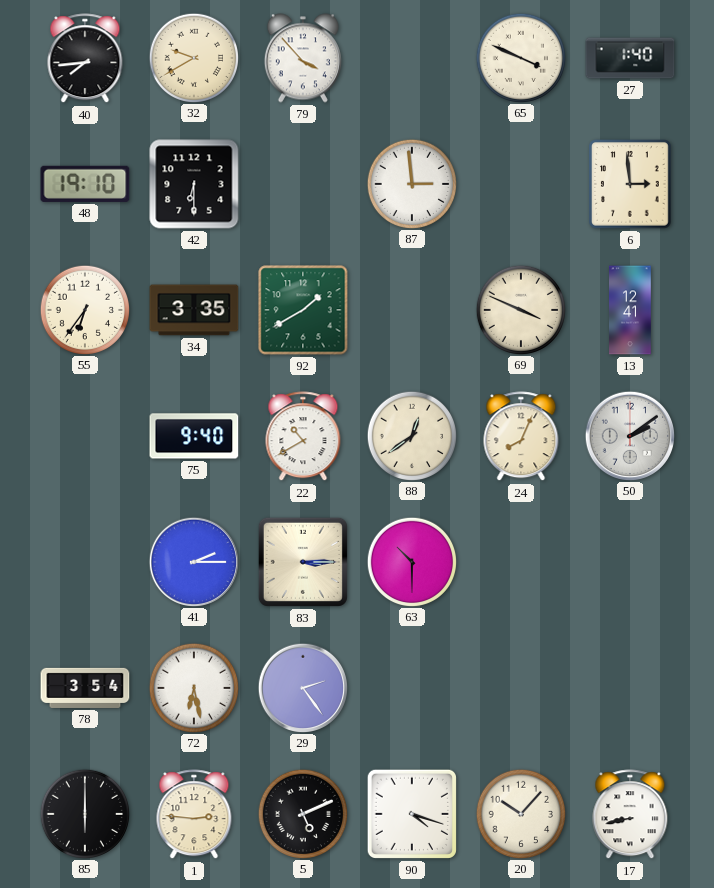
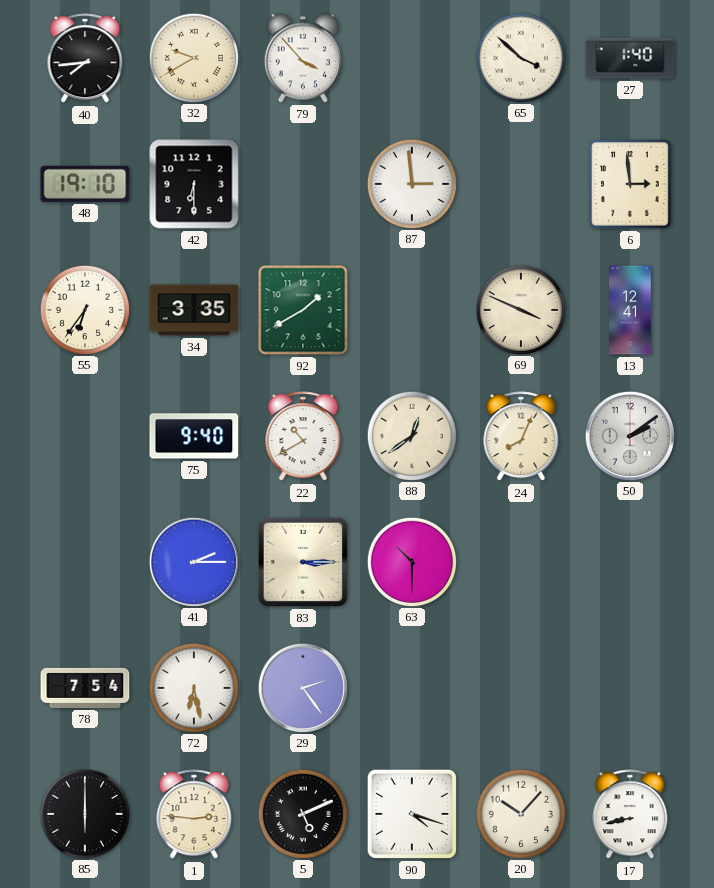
65: 3:49 -> 3:52
78: 3:54 -> 7:54
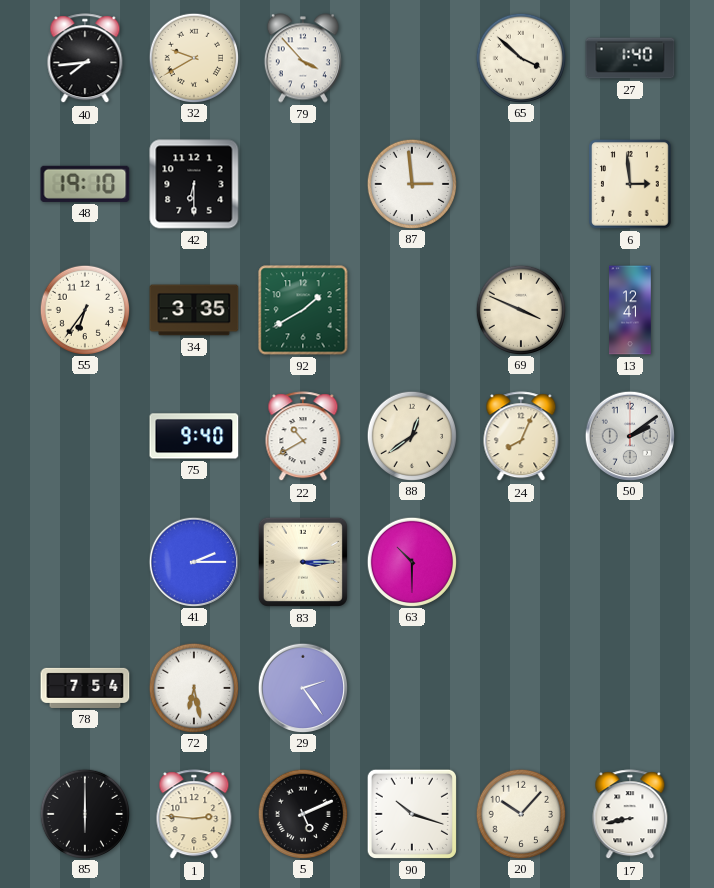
90: 4:18 -> 10:18
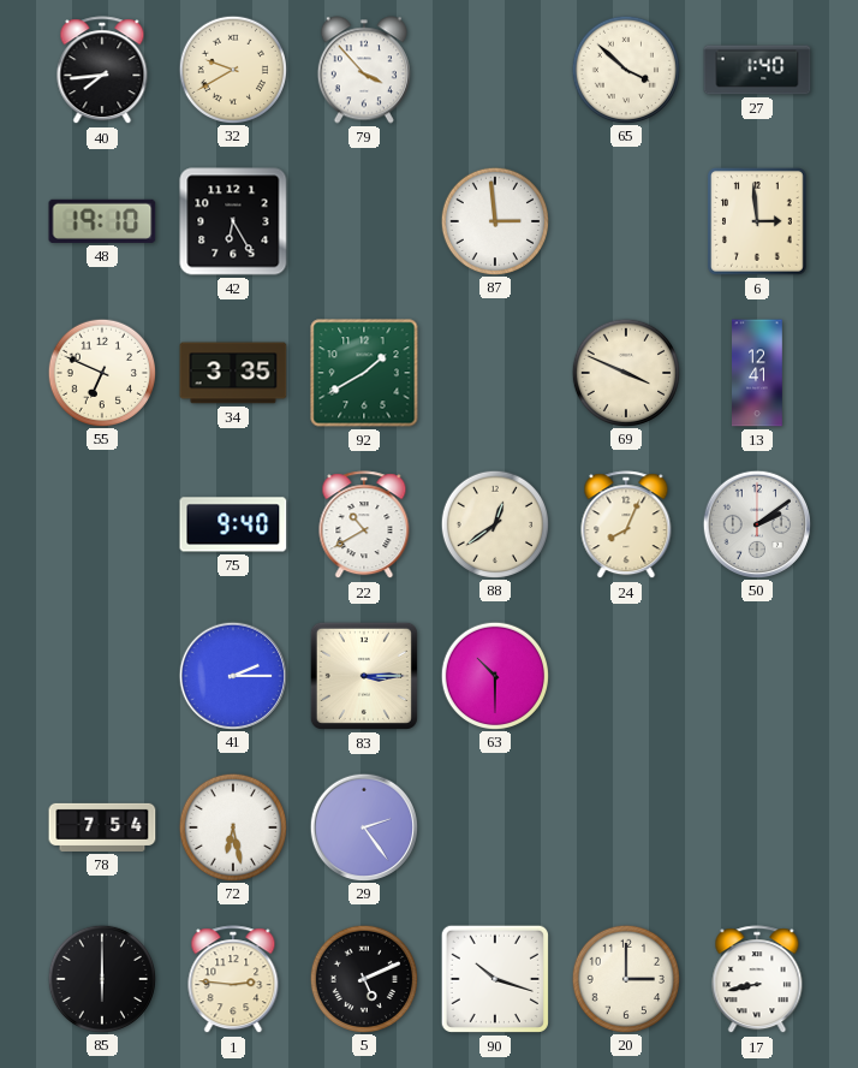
42: 6:30 -> 6:25
55: 6:36 -> 6:49
20: 10:07 -> 3:00
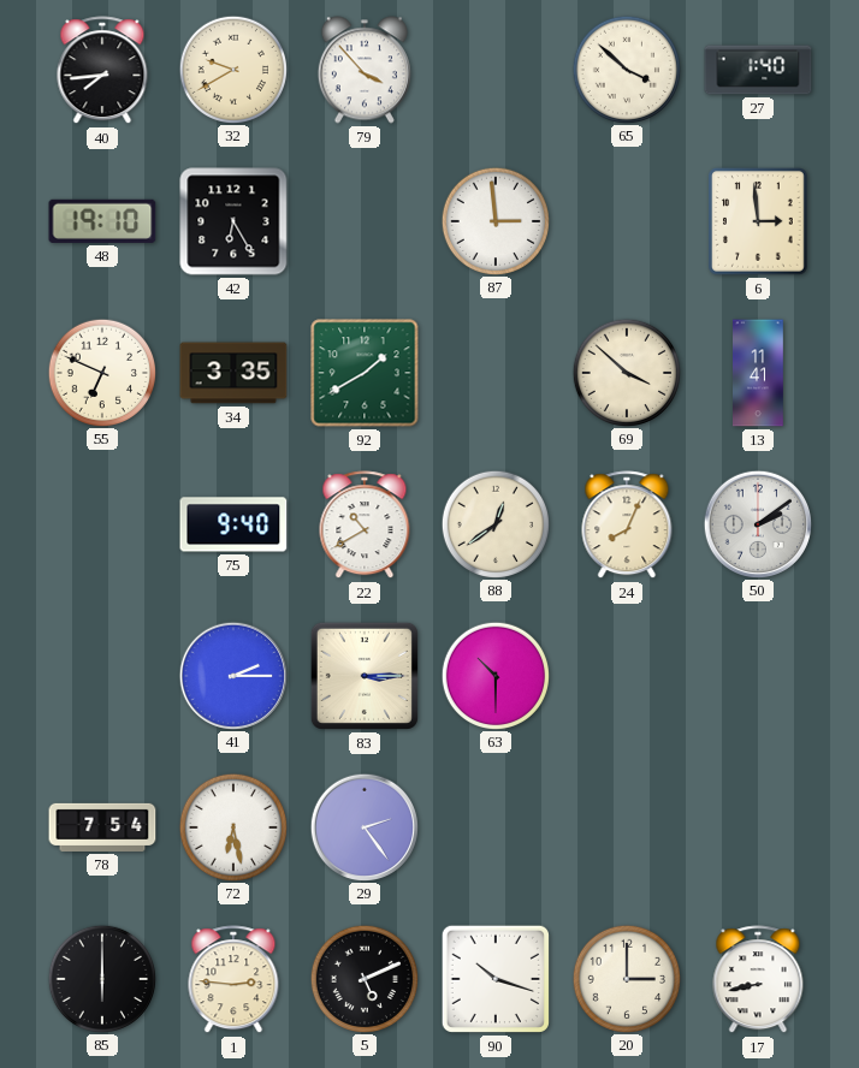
69: 3:49 -> 3:52
13: 12:41 -> 11:41
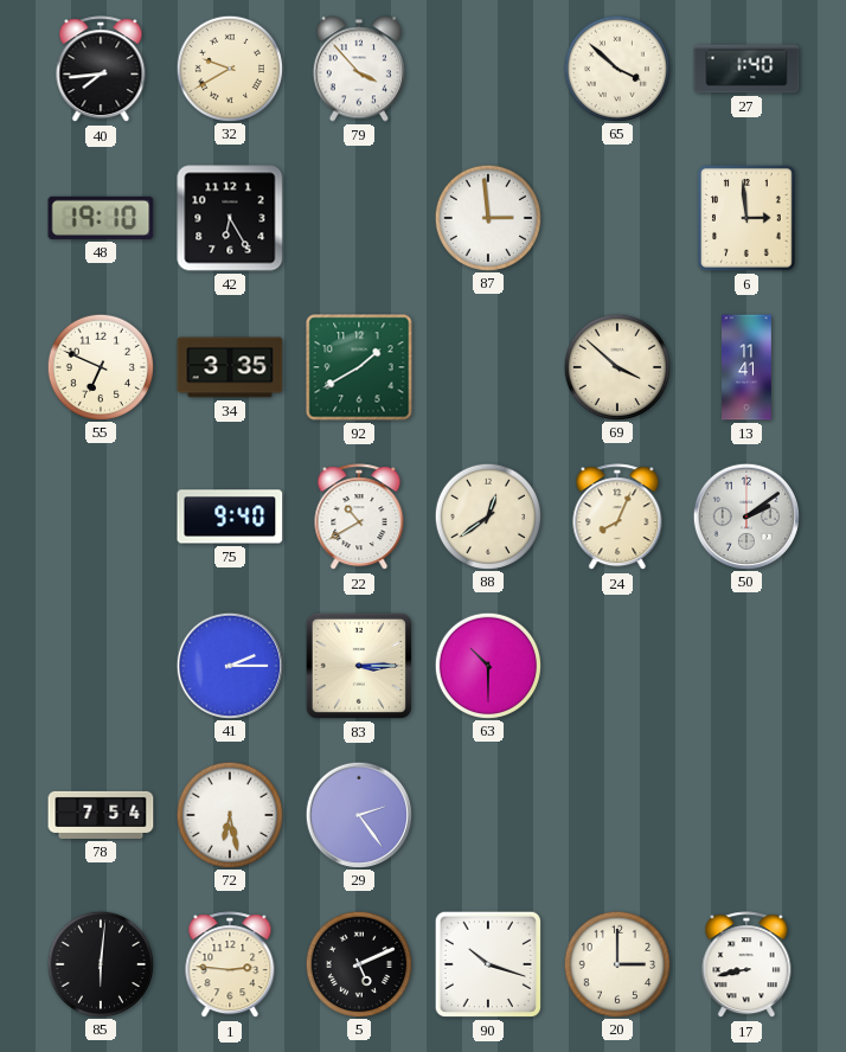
85: 6:00 -> 6:01
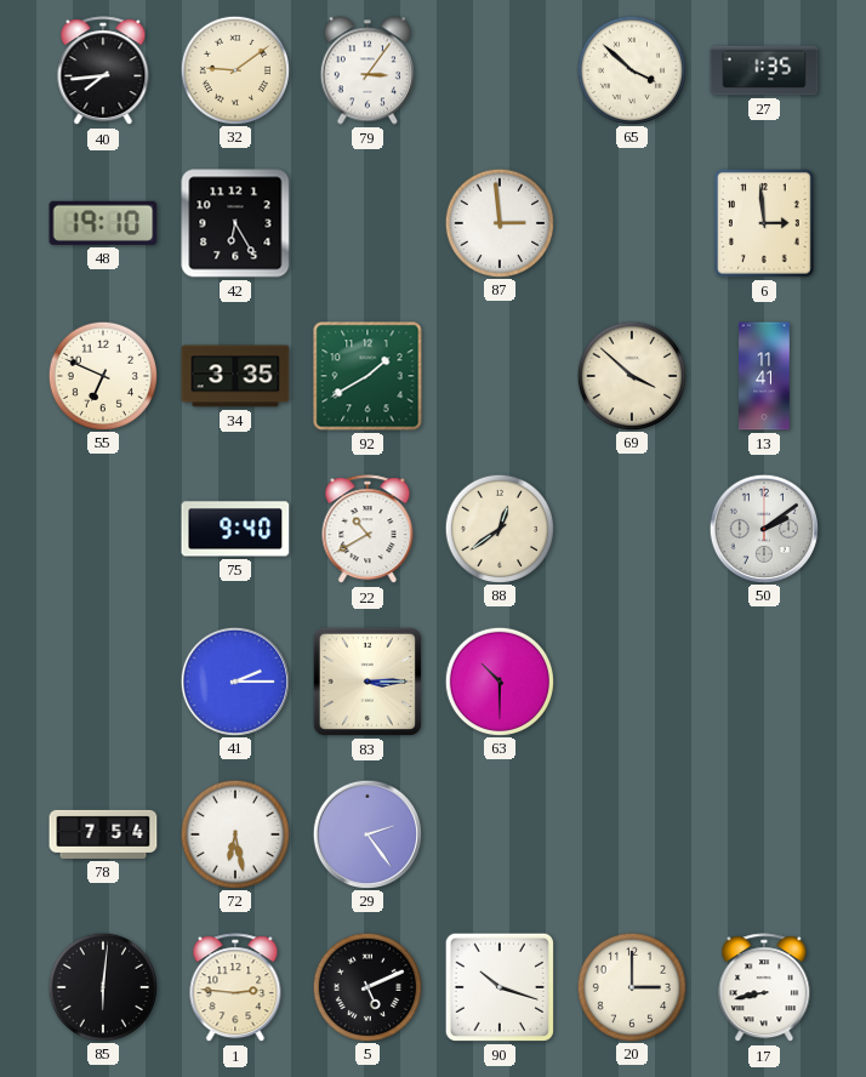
32: 9:40 -> 9:09
79: 3:53 -> 3:06
27: 1:40 -> 1:35
24: 8:04 -> none
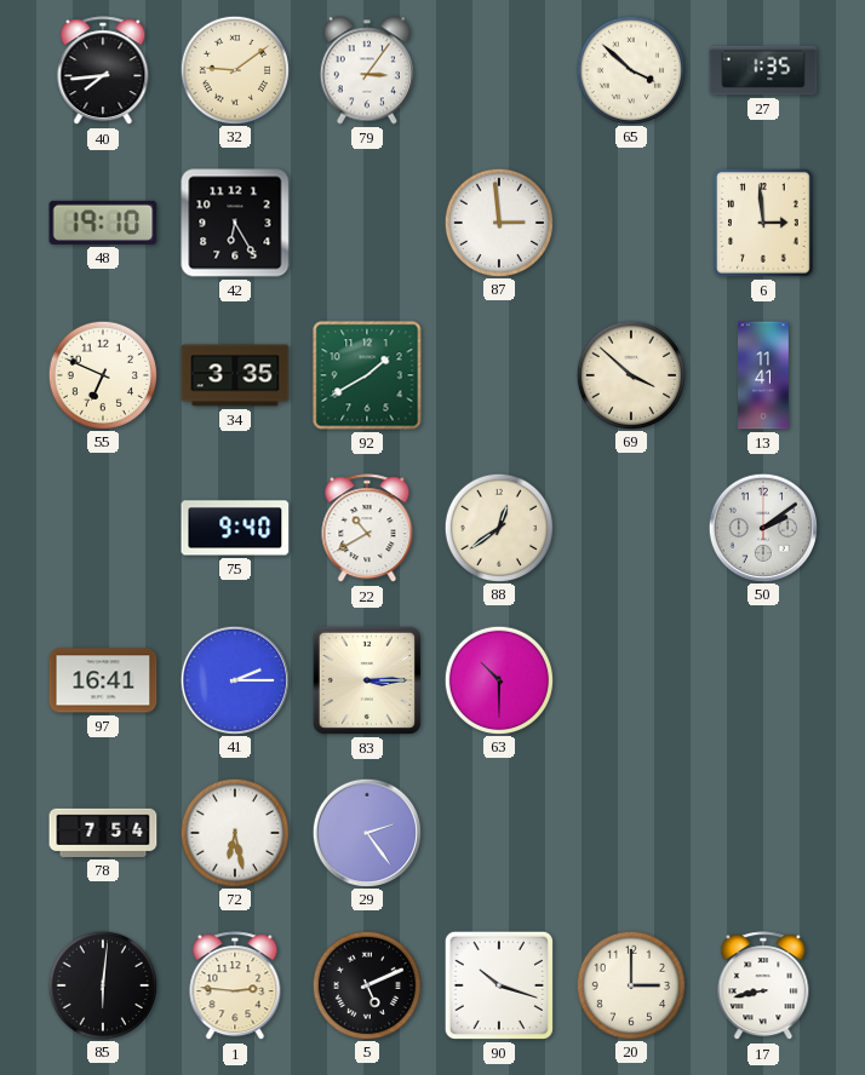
97: none -> 16:41
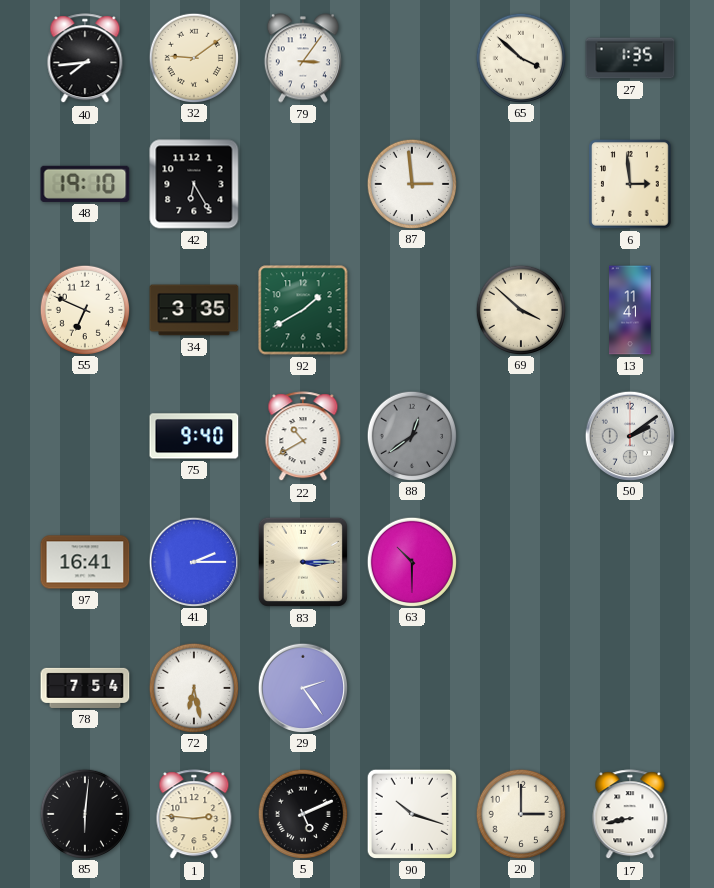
88 dial: cream -> grey
